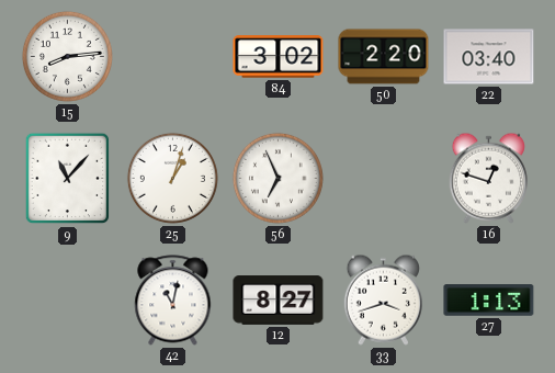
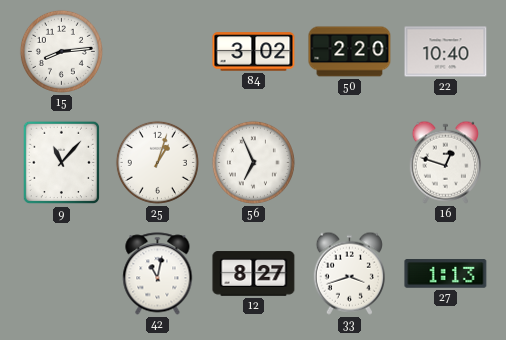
22: 03:40 -> 10:40
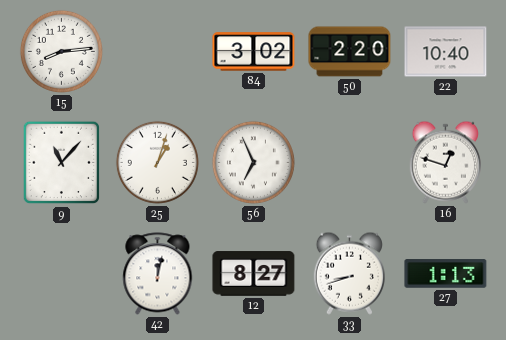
42: 11:02 -> 12:02
33: 3:42 -> 8:42
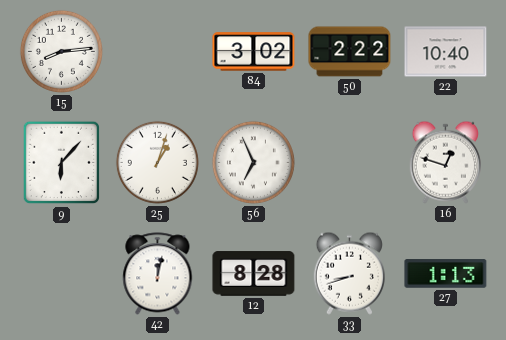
50: 2:20 -> 2:22
9: 11:07 -> 6:07
12: 8:27 -> 8:28
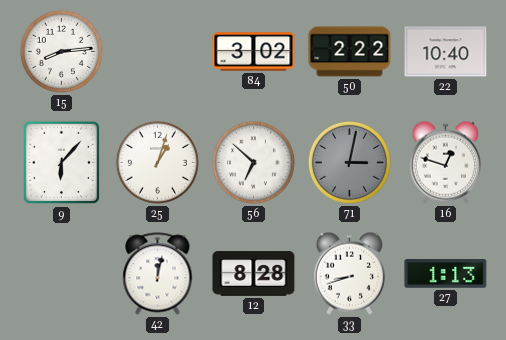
56: 6:56 -> 6:52
71: none -> 3:02
